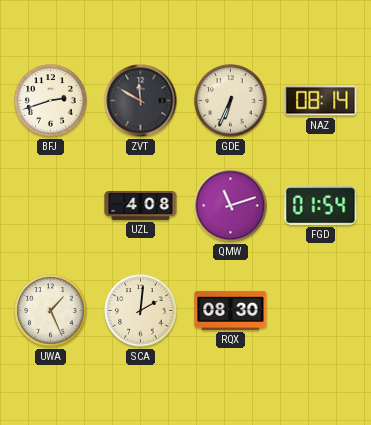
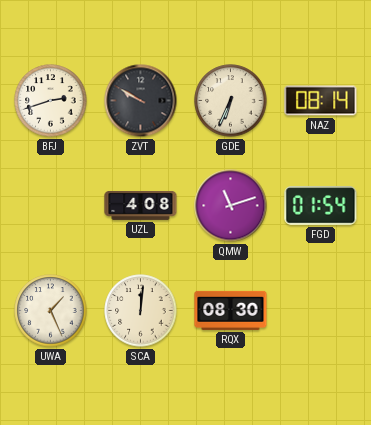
ZVT: 11:50 -> 9:50
SCA: 2:01 -> 12:01
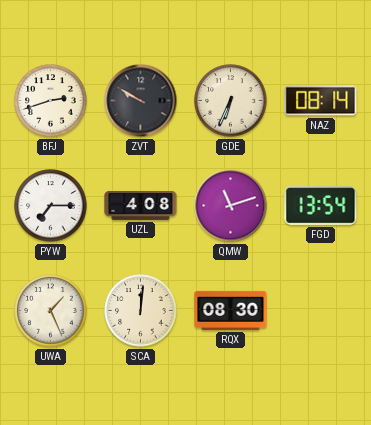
PYW: none -> 7:15
FGD: 01:54 -> 13:54
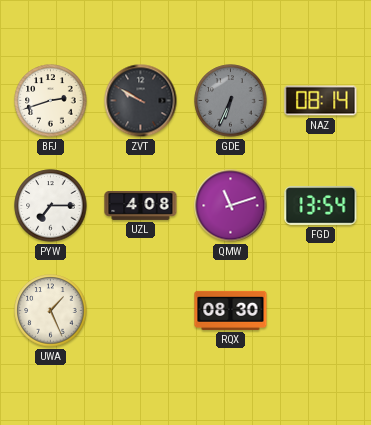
GDE dial: cream -> grey
SCA: 12:01 -> none
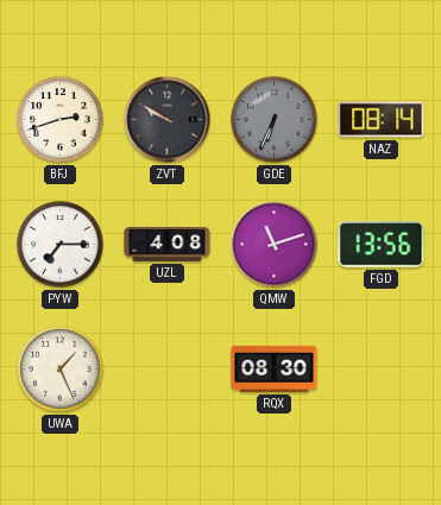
FGD: 13:54 -> 13:56
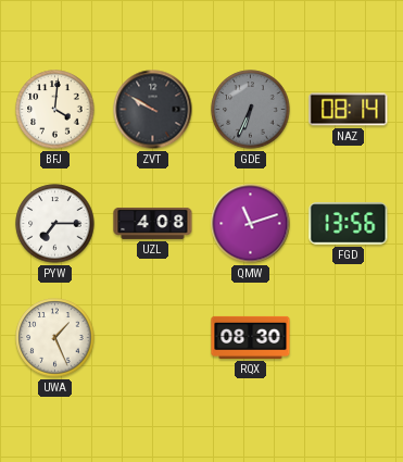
BFJ: 2:42 -> 4:01
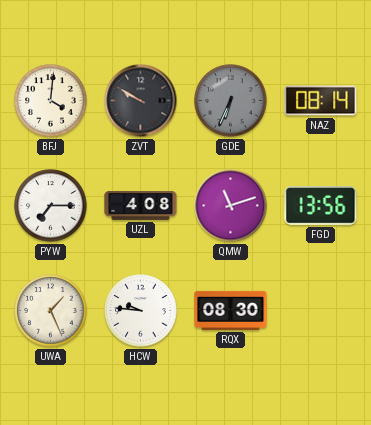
HCW: none -> 9:46
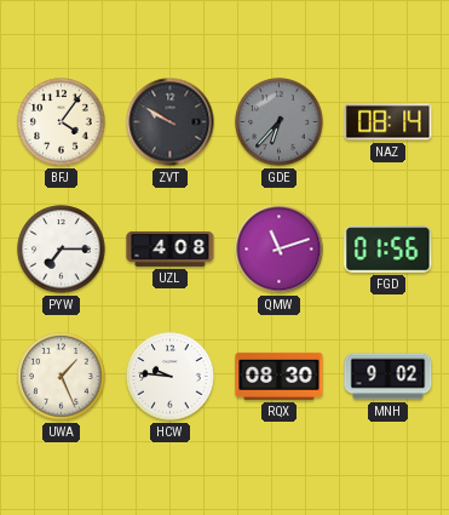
BFJ: 4:01 -> 4:06
GDE: 6:34 -> 6:37
FGD: 13:56 -> 01:56
MNH: none -> 9:02
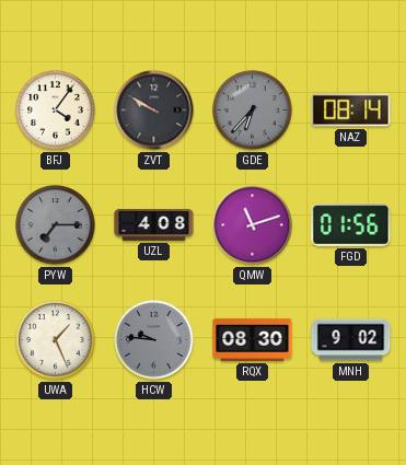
PYW dial: white -> grey
HCW dial: white -> grey
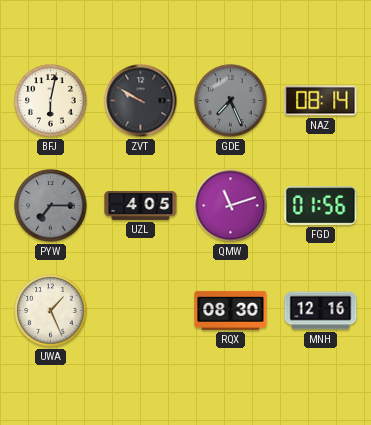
BFJ: 4:06 -> 6:02
GDE: 6:37 -> 7:26
UZL: 4:08 -> 4:05
HCW: 9:46 -> none
MNH: 9:02 -> 12:16
